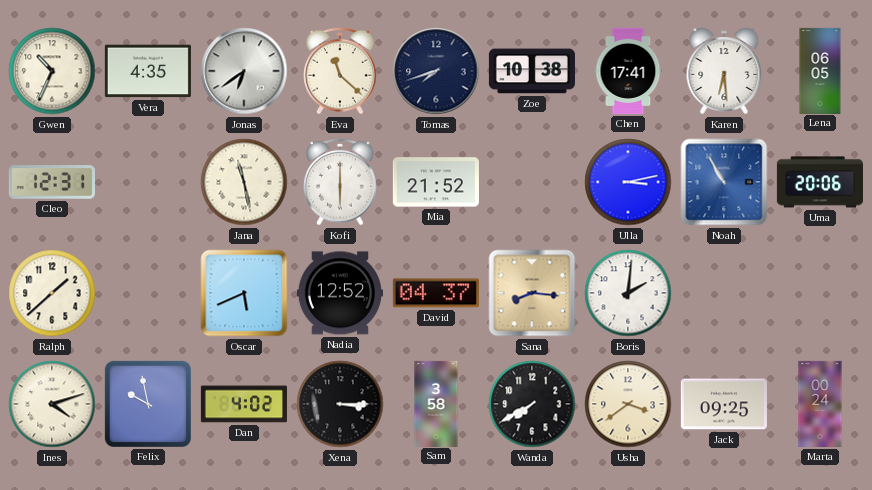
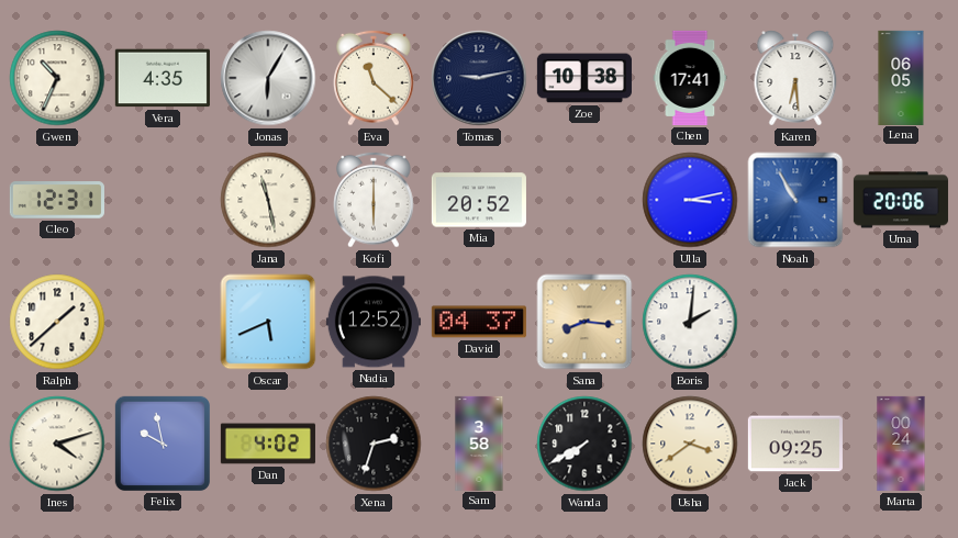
Jonas: 6:39 -> 6:05
Tomas: 7:42 -> 9:13
Mia: 21:52 -> 20:52
Xena: 3:15 -> 2:33
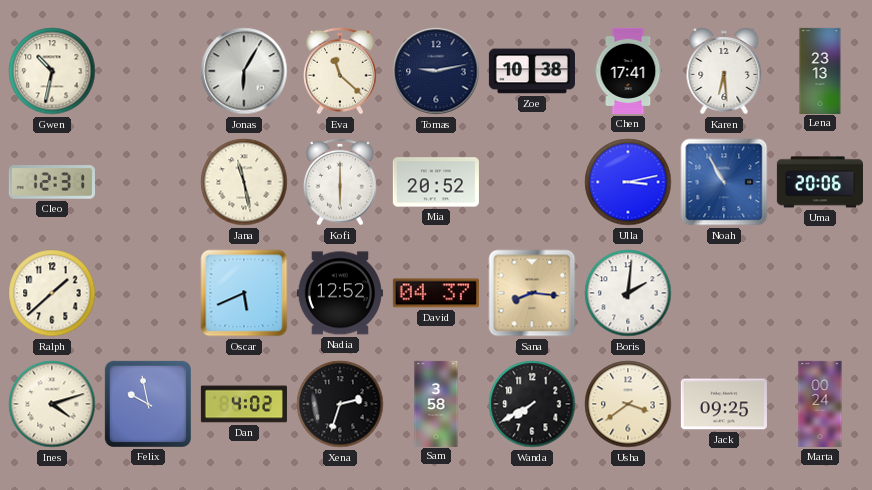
Gwen: 10:34 -> 10:32
Vera: 4:35 -> none
Lena: 06:05 -> 23:13
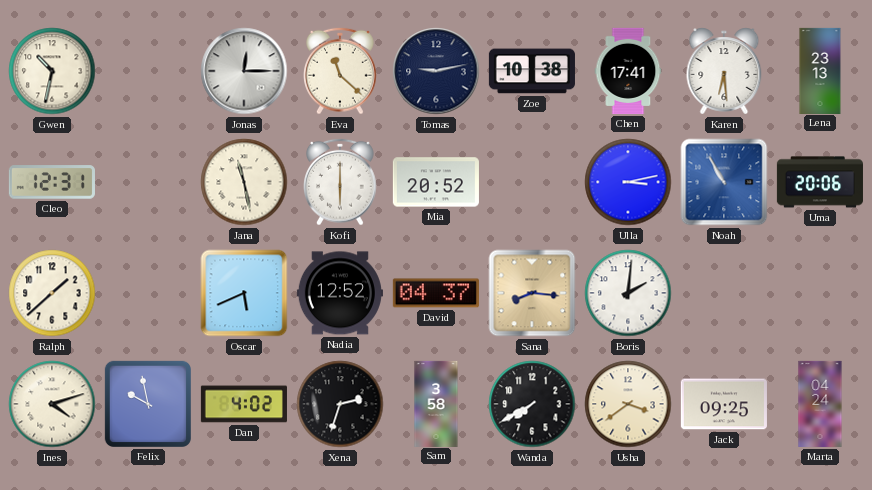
Jonas: 6:05 -> 12:15
Marta: 00:24 -> 04:24
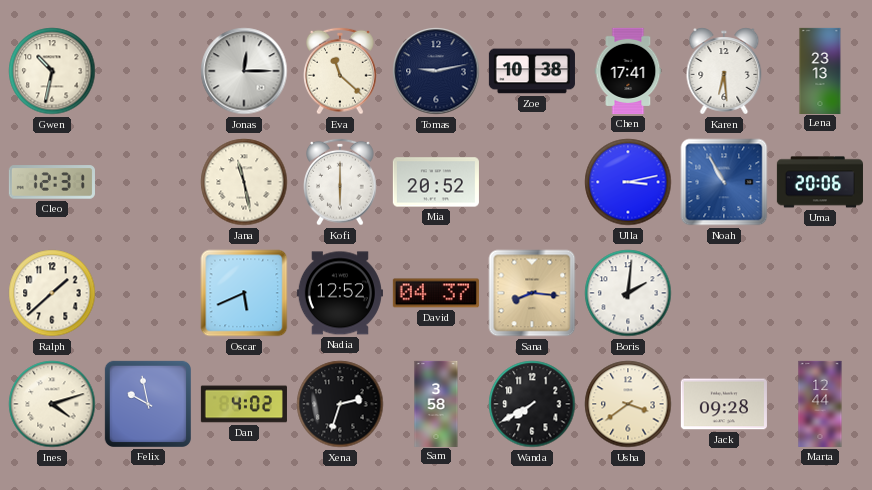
Jack: 09:25 -> 09:28
Marta: 04:24 -> 12:44
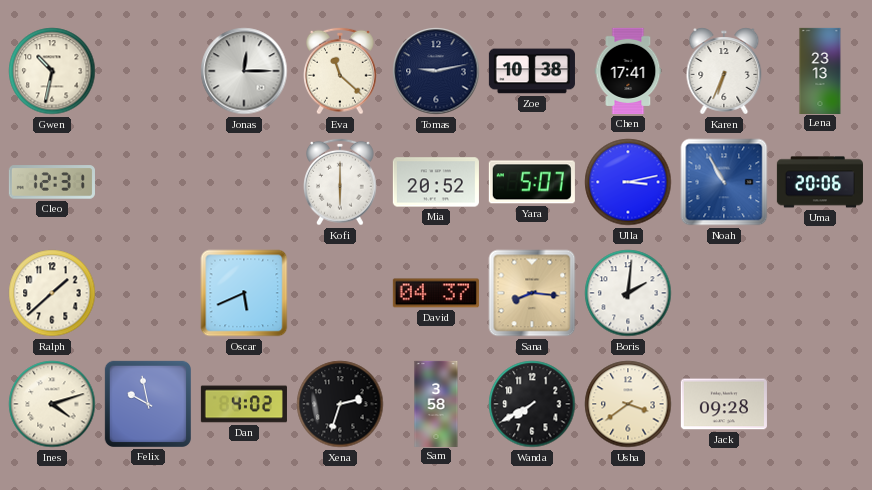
Karen: 6:29 -> 6:34
Jana: 11:28 -> none
Yara: none -> 5:07
Nadia: 12:52 -> none
Marta: 12:44 -> none
